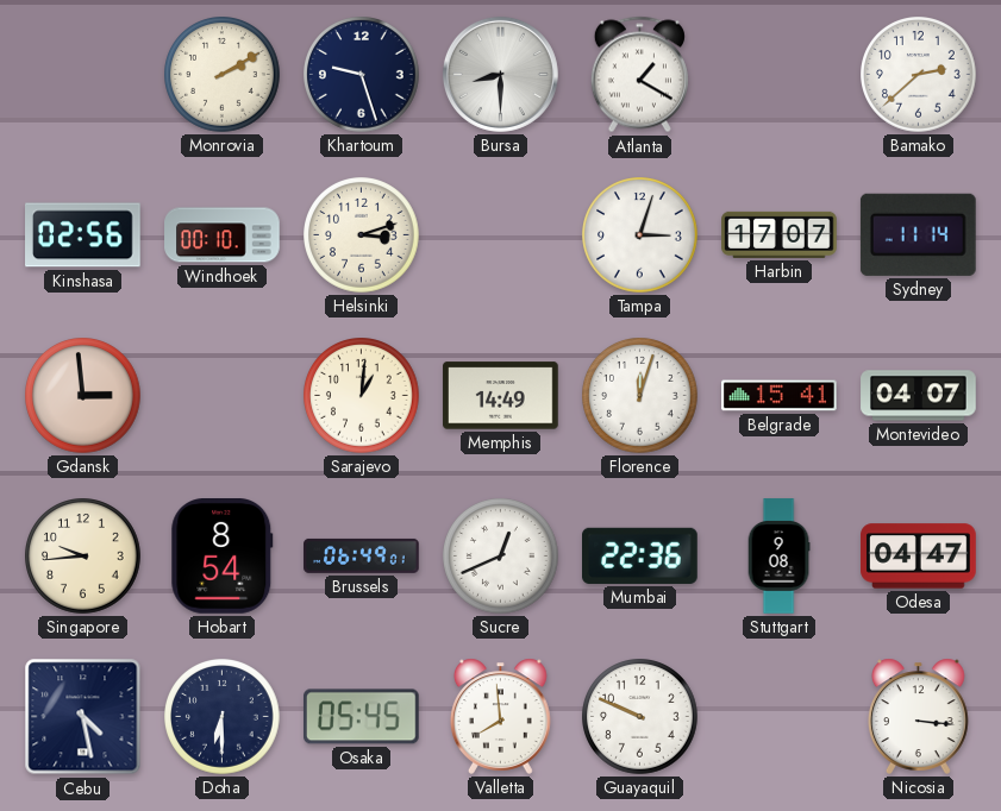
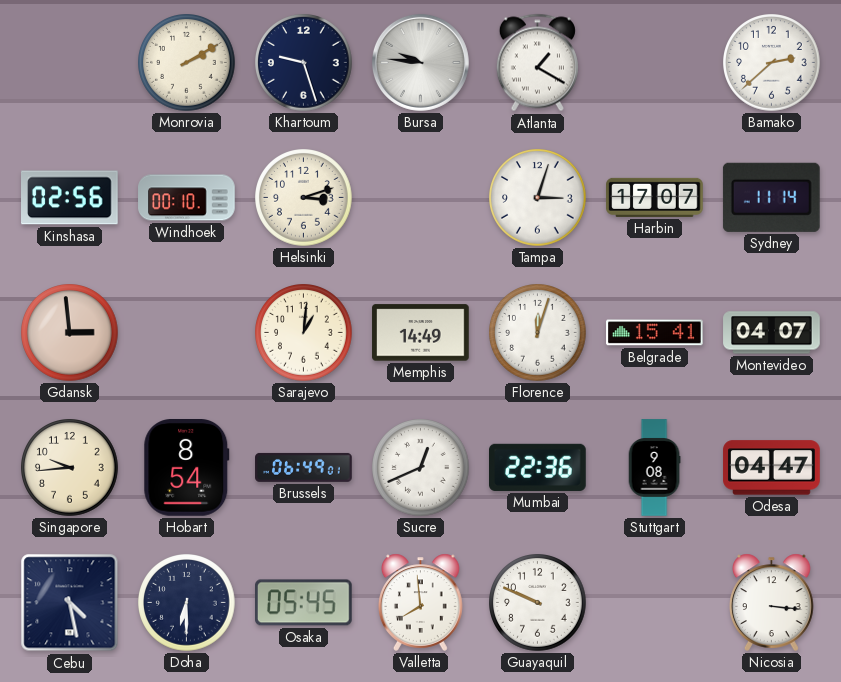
Bursa: 8:30 -> 9:46
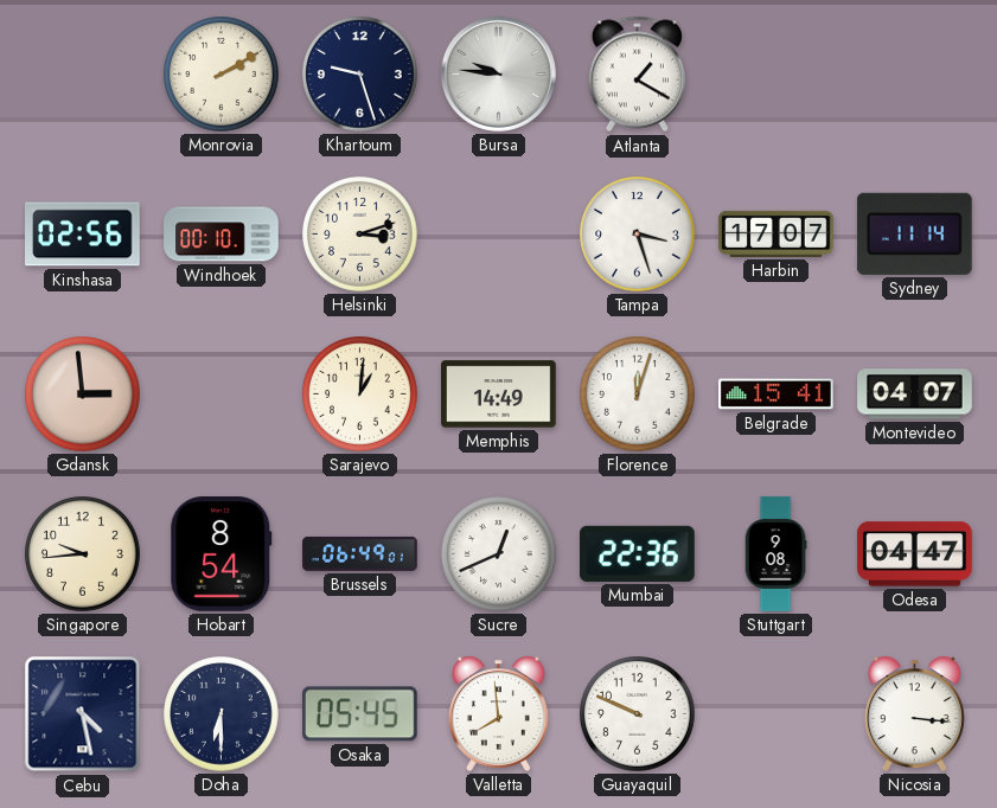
Bamako: 2:38 -> none
Tampa: 3:03 -> 3:27
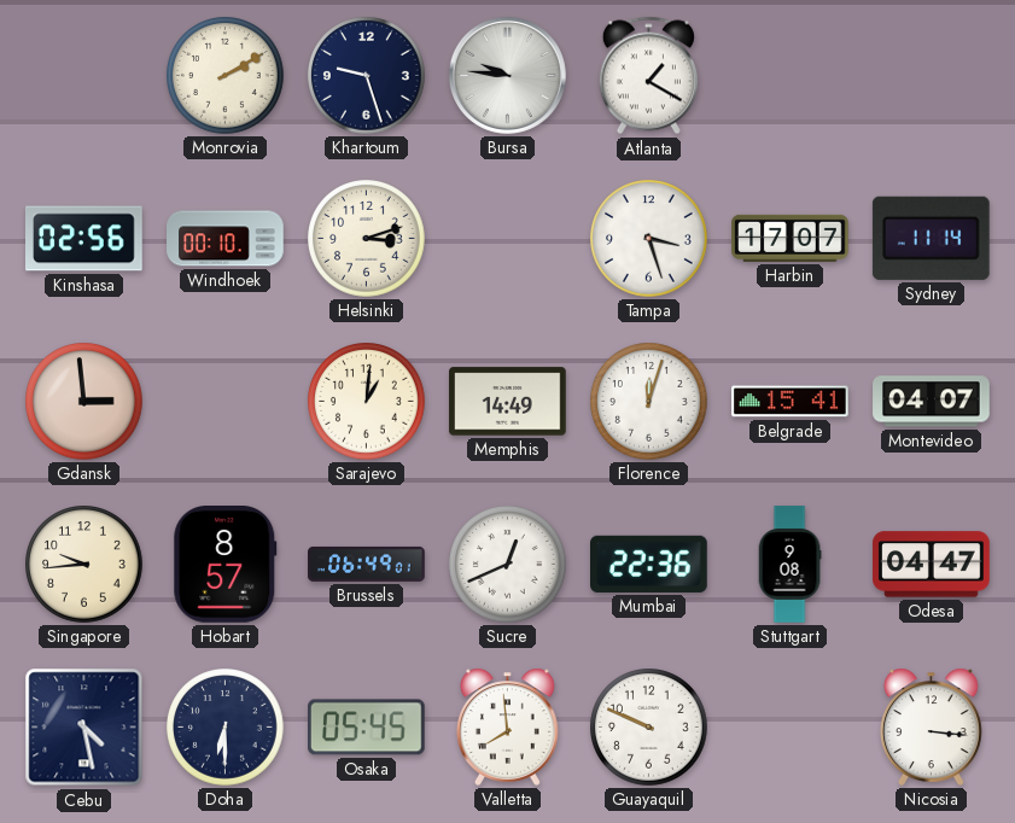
Hobart: 8:54 -> 8:57
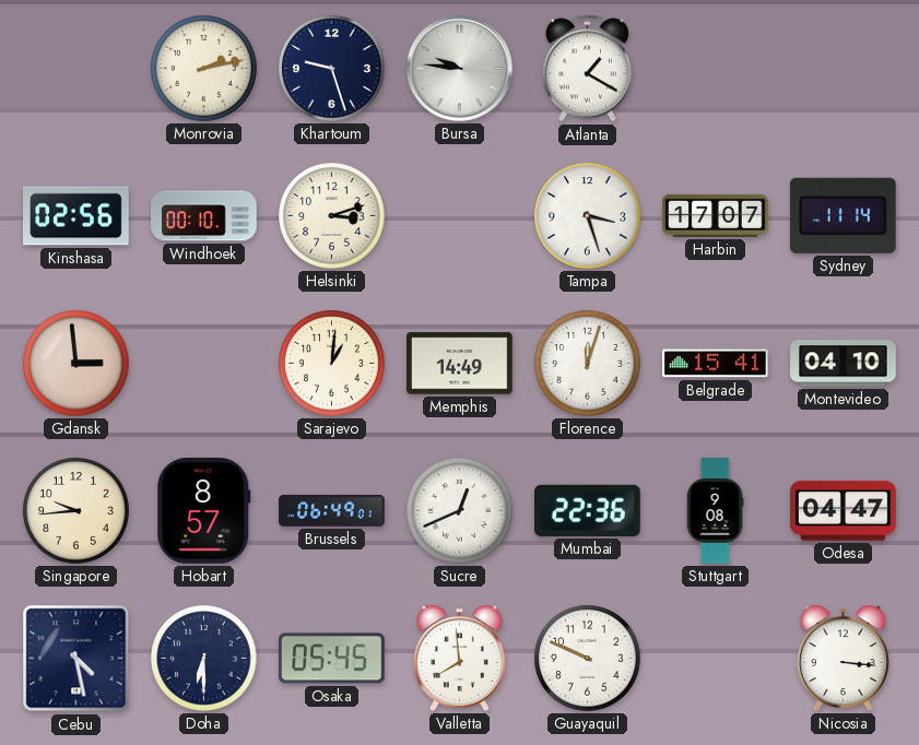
Monrovia: 2:10 -> 2:13
Montevideo: 04:07 -> 04:10
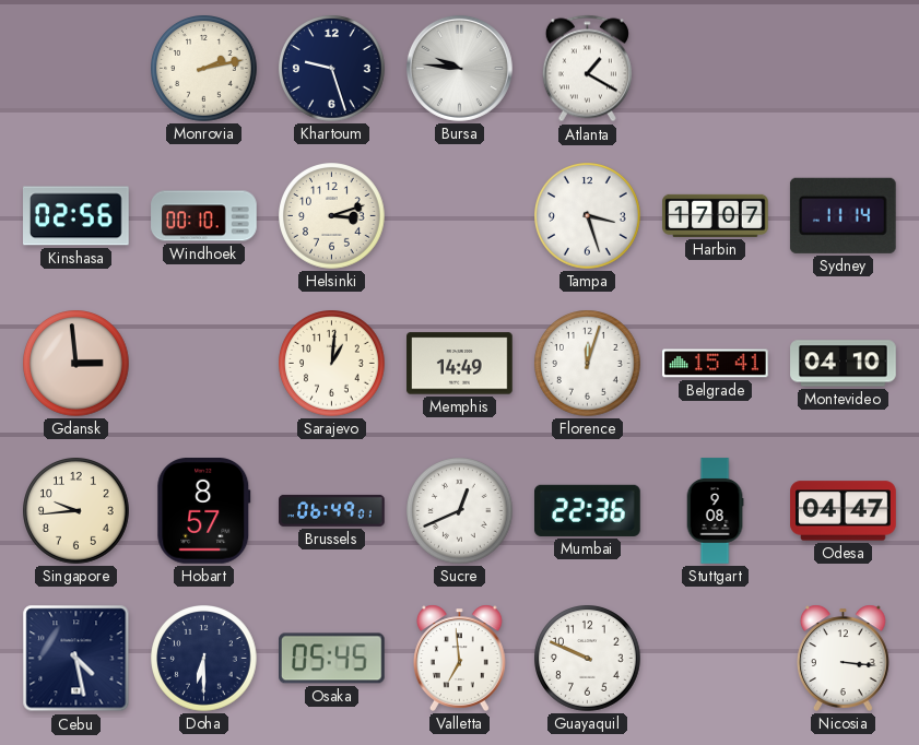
Valletta: 7:59 -> 6:59
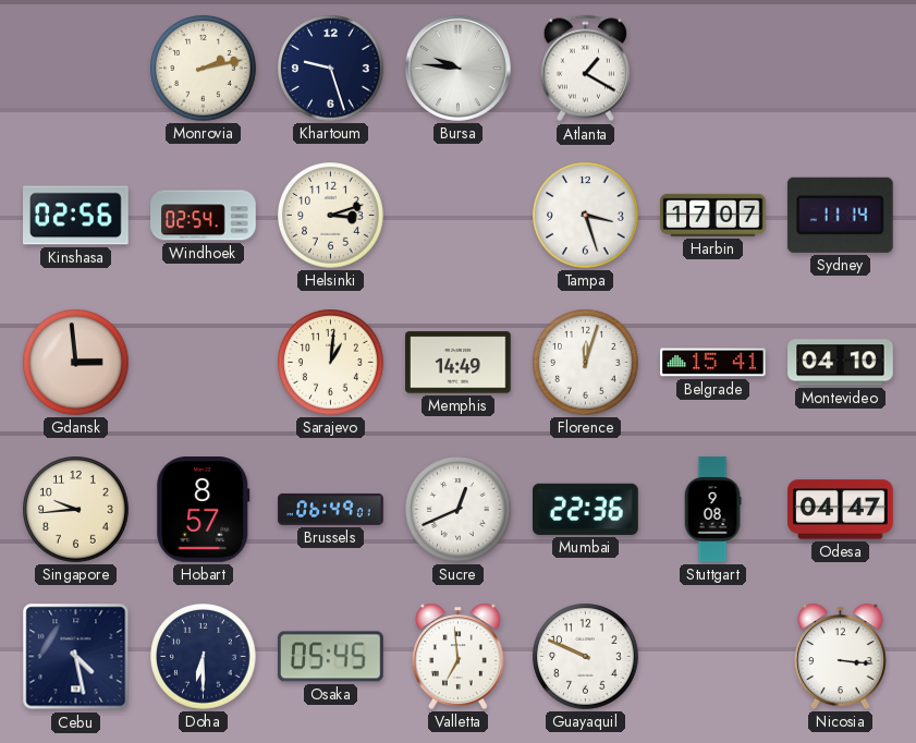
Windhoek: 00:10 -> 02:54
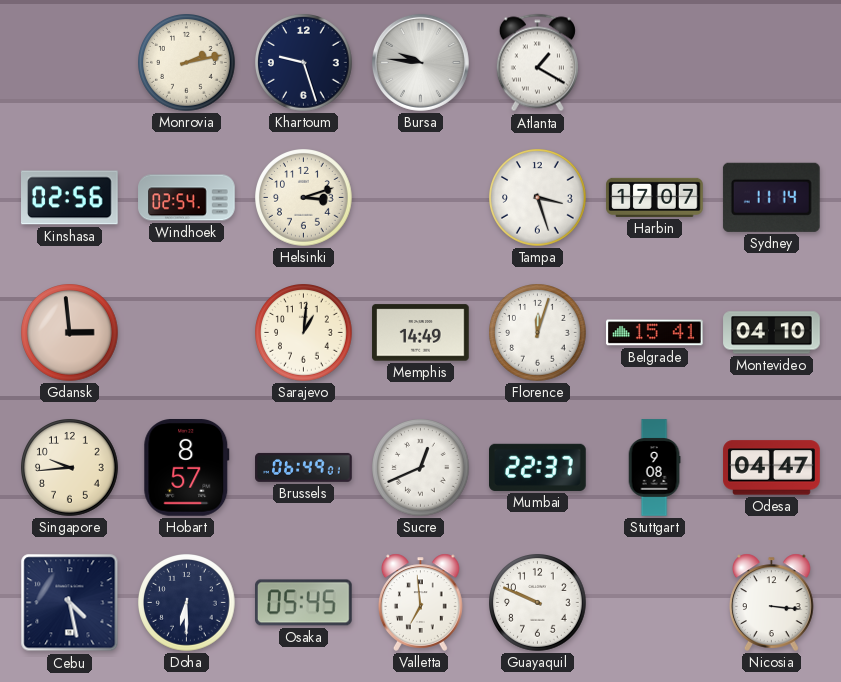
Mumbai: 22:36 -> 22:37
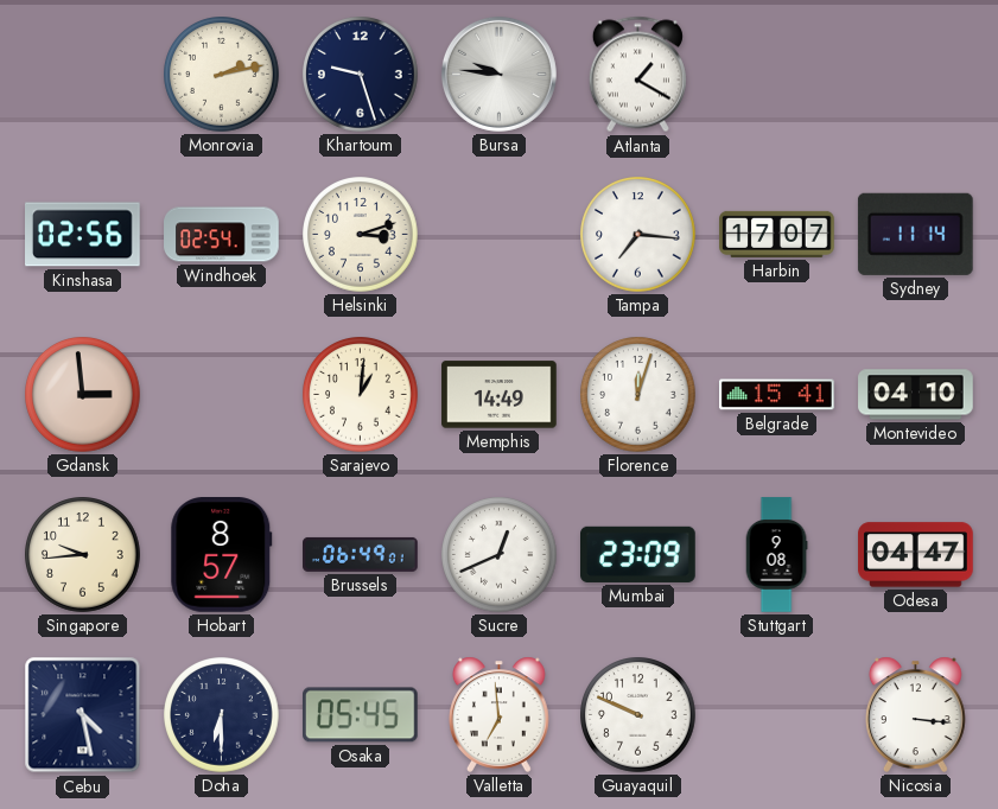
Tampa: 3:27 -> 7:16
Mumbai: 22:37 -> 23:09
